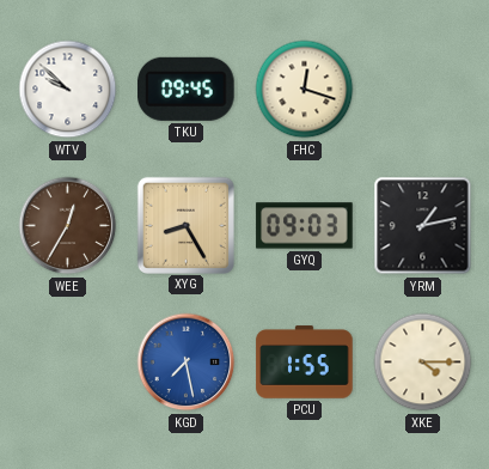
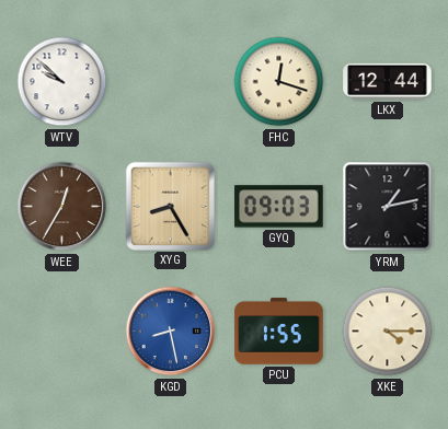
TKU: 09:45 -> none
LKX: none -> 12:44
KGD: 7:28 -> 8:28
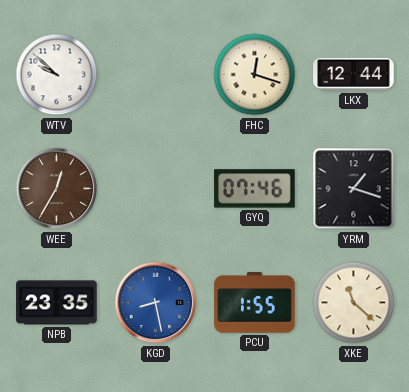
XYG: 8:25 -> none
GYQ: 09:03 -> 07:46
YRM: 1:13 -> 1:18
NPB: none -> 23:35
XKE: 4:15 -> 11:22
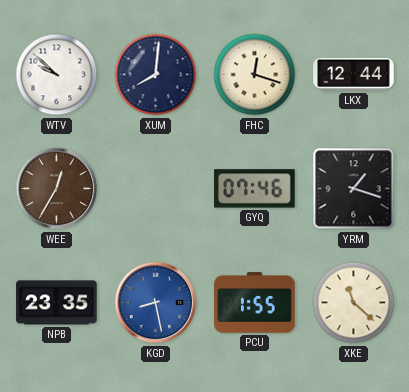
XUM: none -> 8:01
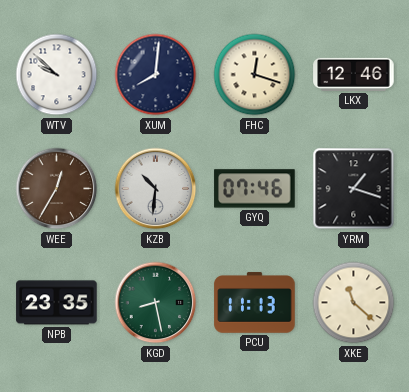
LKX: 12:44 -> 12:46
KZB: none -> 10:31
KGD dial: blue -> green
PCU: 1:55 -> 11:13
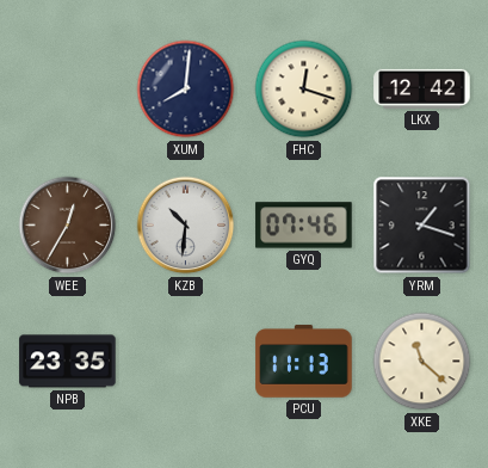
WTV: 9:52 -> none
LKX: 12:46 -> 12:42
KGD: 8:28 -> none
